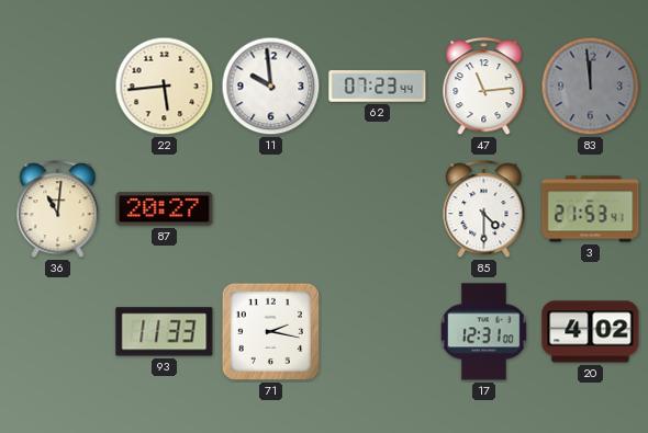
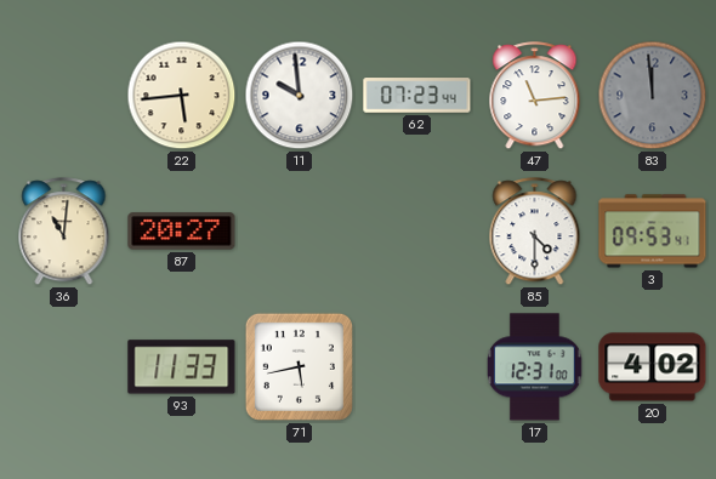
3: 21:53 -> 09:53
71: 2:17 -> 5:43
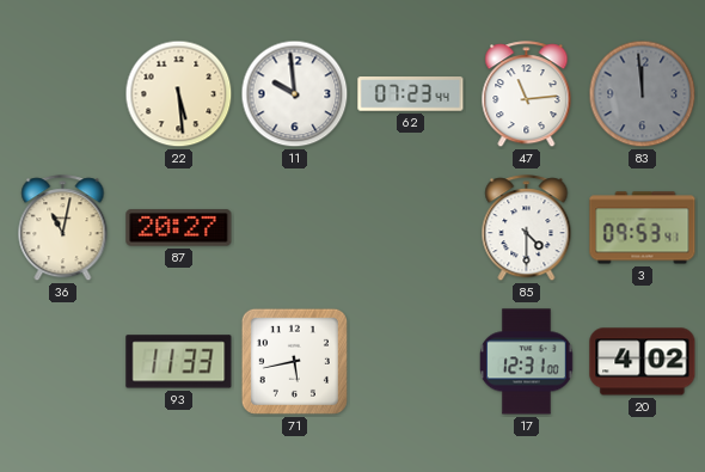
22: 5:44 -> 5:29
36: 11:01 -> 11:02
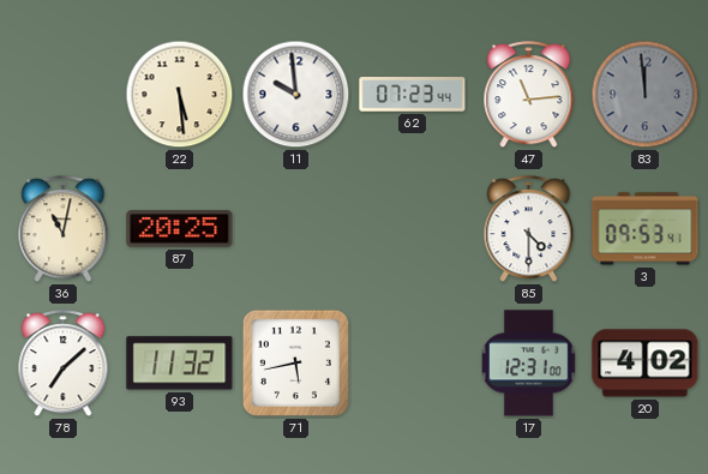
87: 20:27 -> 20:25
78: none -> 7:08
93: 11:33 -> 11:32
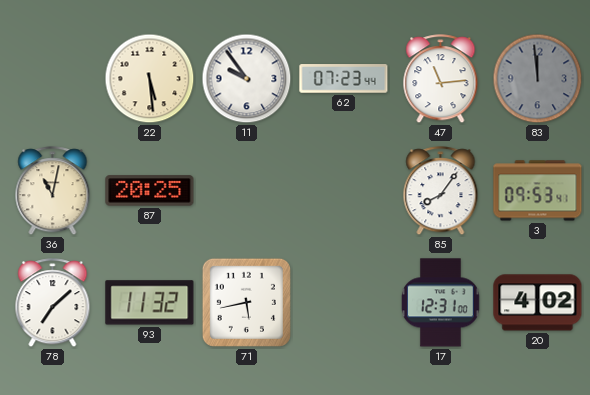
11: 9:59 -> 9:54
85: 4:30 -> 8:06
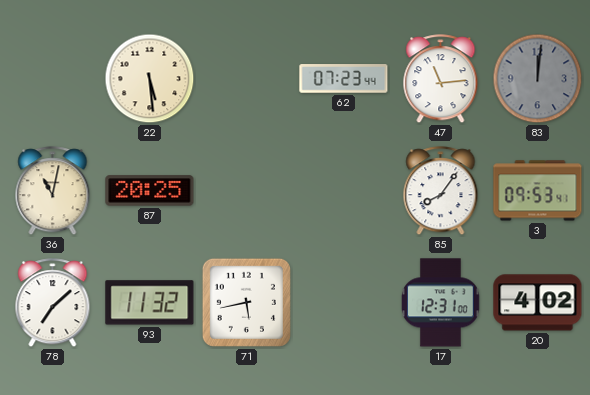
11: 9:54 -> none
83: 11:59 -> 12:01
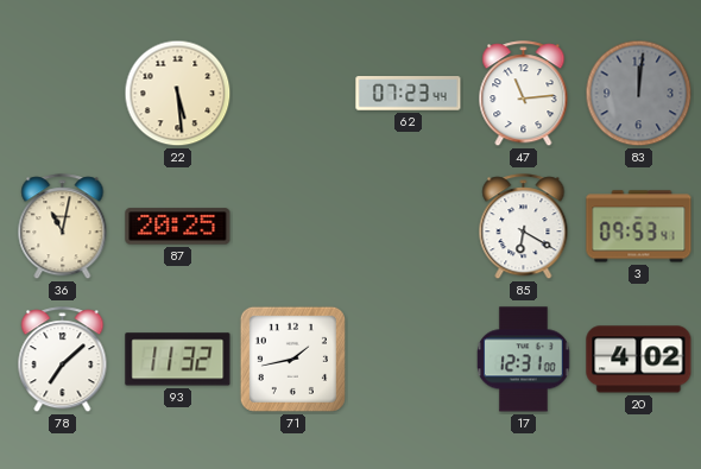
85: 8:06 -> 6:20
71: 5:43 -> 1:43
